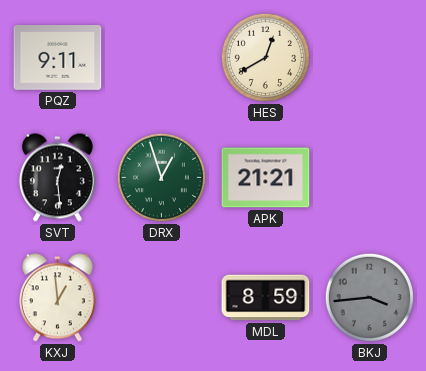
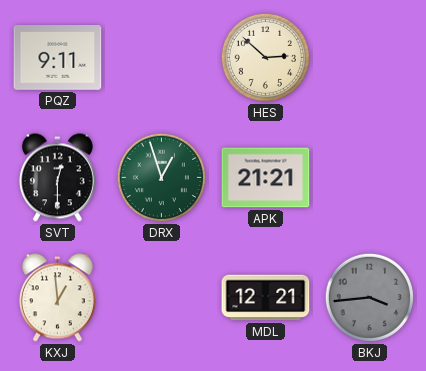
HES: 12:40 -> 2:52
SVT: 12:29 -> 12:30
MDL: 8:59 -> 12:21
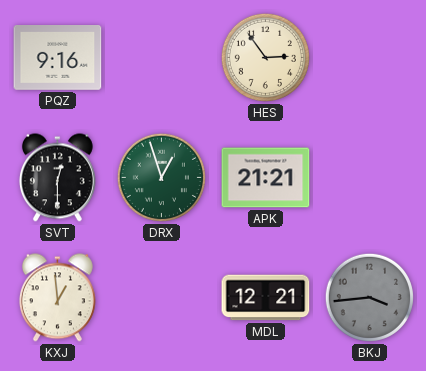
PQZ: 9:11 -> 9:16
HES: 2:52 -> 2:54
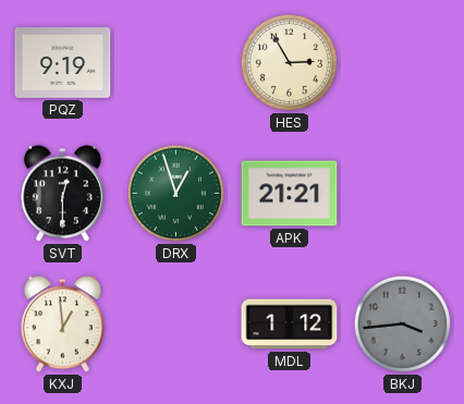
PQZ: 9:16 -> 9:19
HES: 2:54 -> 2:55
MDL: 12:21 -> 1:12
